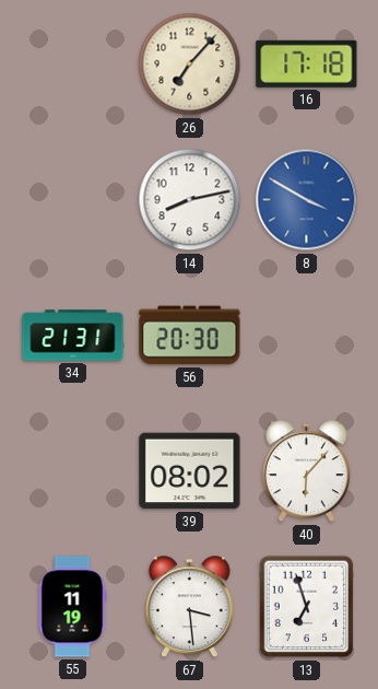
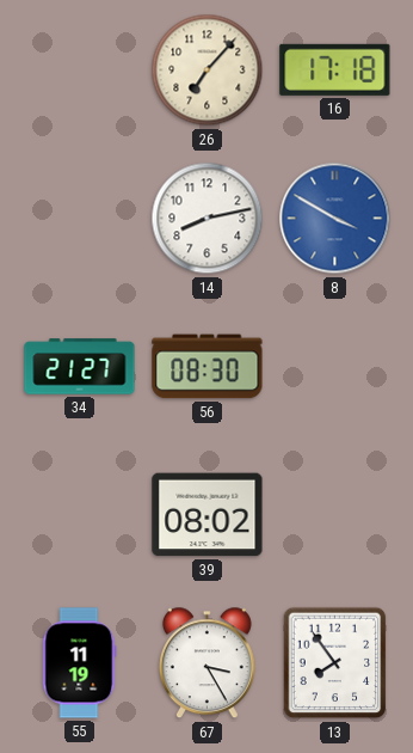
34: 21:31 -> 21:27
56: 20:30 -> 08:30
40: 6:07 -> none
67: 3:29 -> 3:25
13: 6:57 -> 7:54
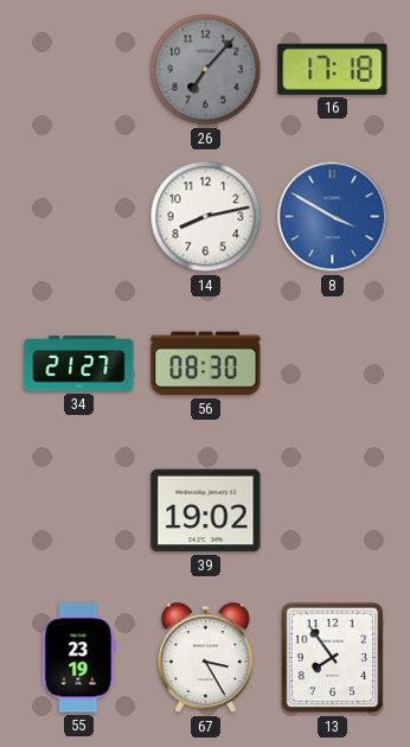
26 dial: cream -> grey
39: 08:02 -> 19:02
55: 11:19 -> 23:19
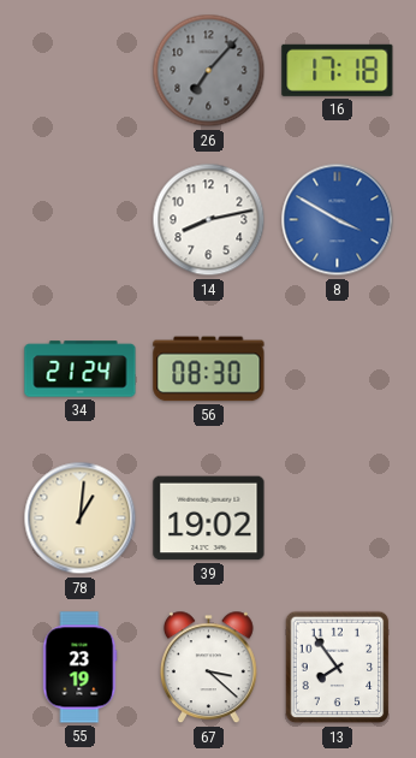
34: 21:27 -> 21:24
78: none -> 1:01
67: 3:25 -> 3:22
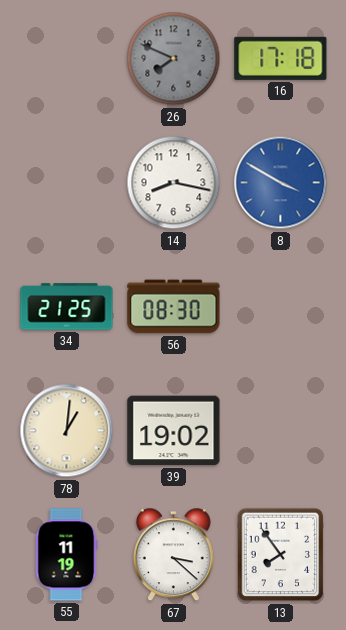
26: 7:07 -> 7:49
14: 8:13 -> 8:17
34: 21:24 -> 21:25
55: 23:19 -> 11:19
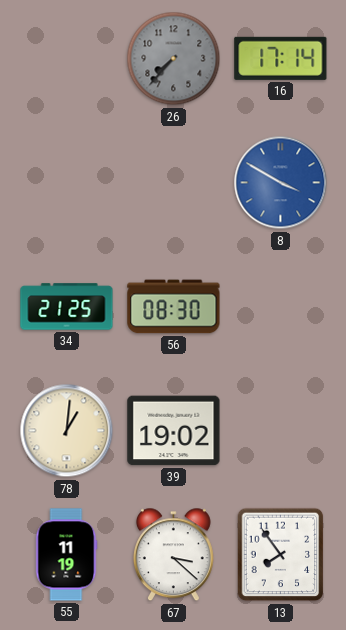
26: 7:49 -> 7:37
16: 17:18 -> 17:14
14: 8:17 -> none
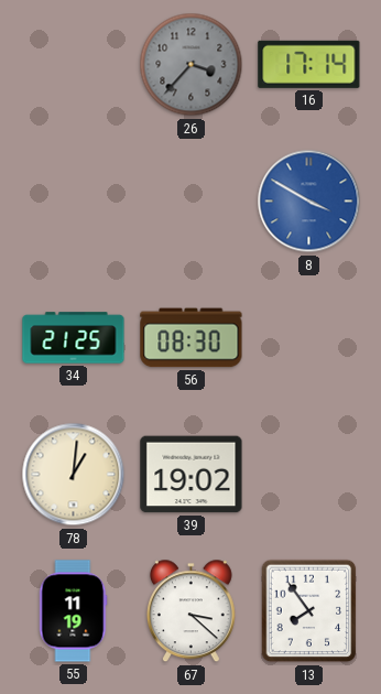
26: 7:37 -> 3:37
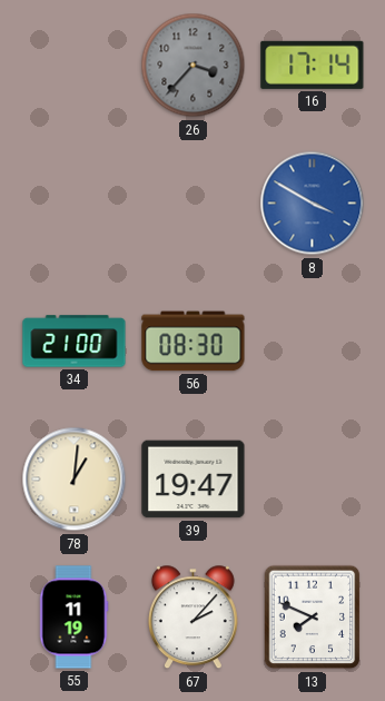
34: 21:25 -> 21:00
39: 19:02 -> 19:47
67: 3:22 -> 2:07
13: 7:54 -> 7:49
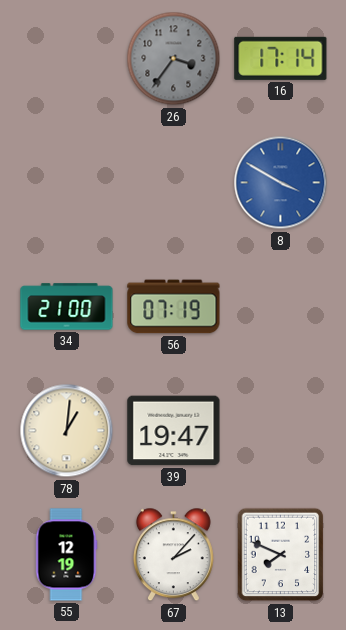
26: 3:37 -> 3:36
56: 08:30 -> 07:19
55: 11:19 -> 12:19
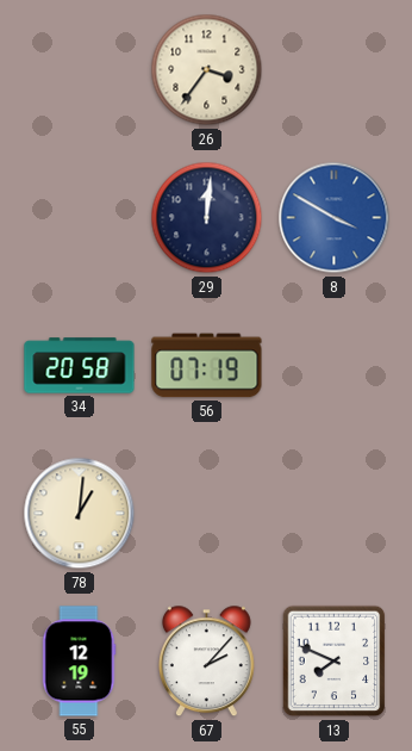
26 dial: grey -> cream
16: 17:14 -> none
29: none -> 12:01
34: 21:00 -> 20:58
39: 19:47 -> none
